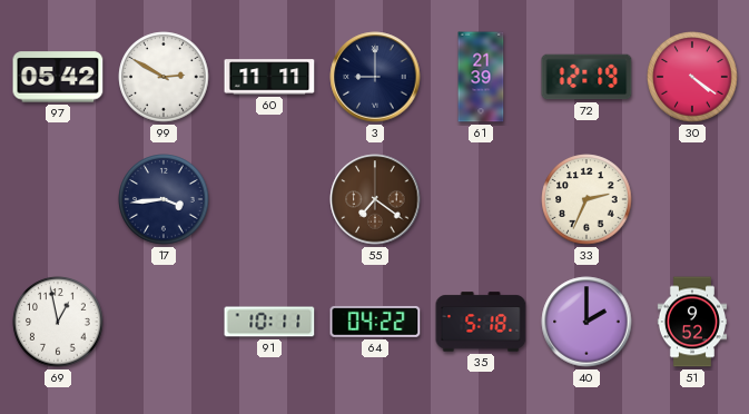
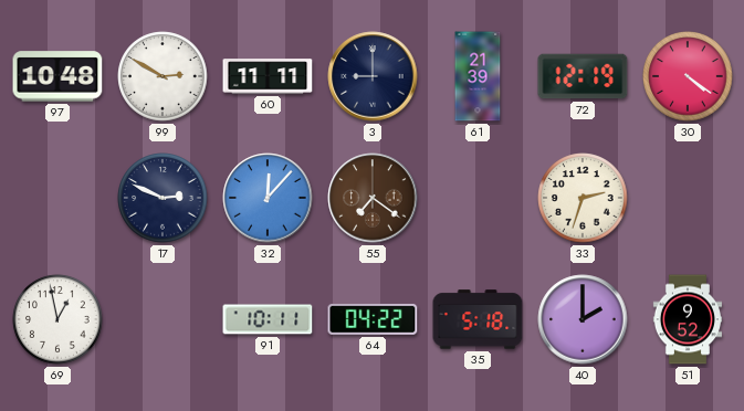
97: 05:42 -> 10:48
17: 3:44 -> 2:49
32: none -> 12:07
33: 2:34 -> 2:33
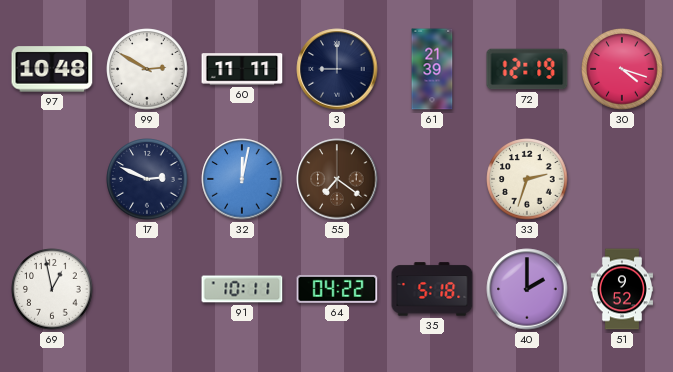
30: 4:21 -> 4:18
32: 12:07 -> 12:02
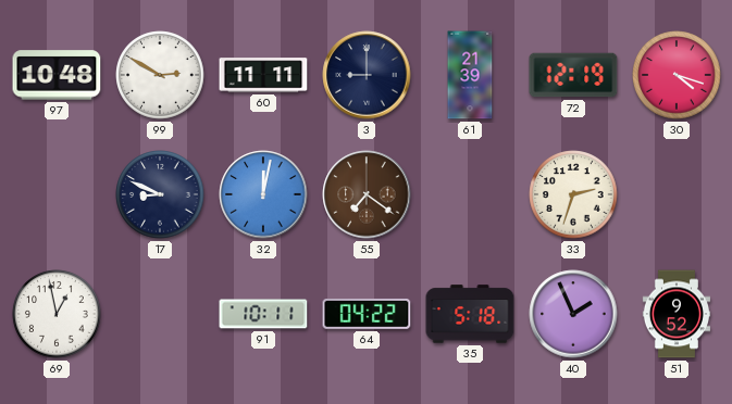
17: 2:49 -> 8:49
40: 2:00 -> 1:56
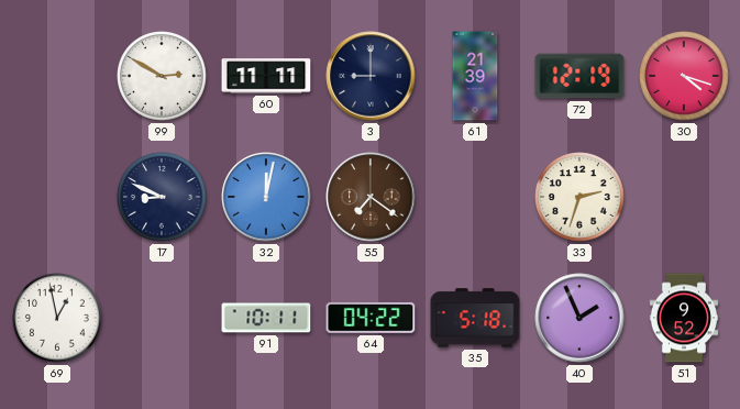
97: 10:48 -> none
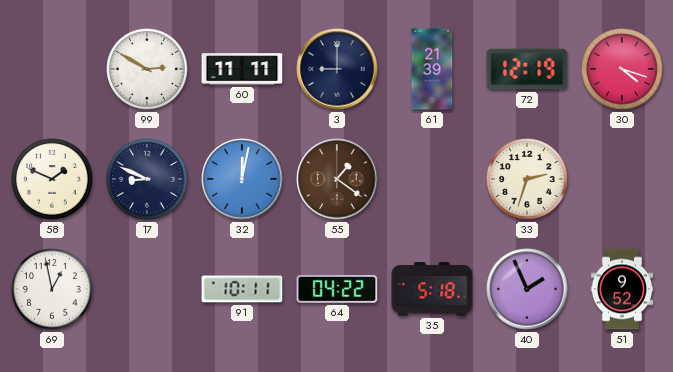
58: none -> 1:49
55: 7:21 -> 1:21
